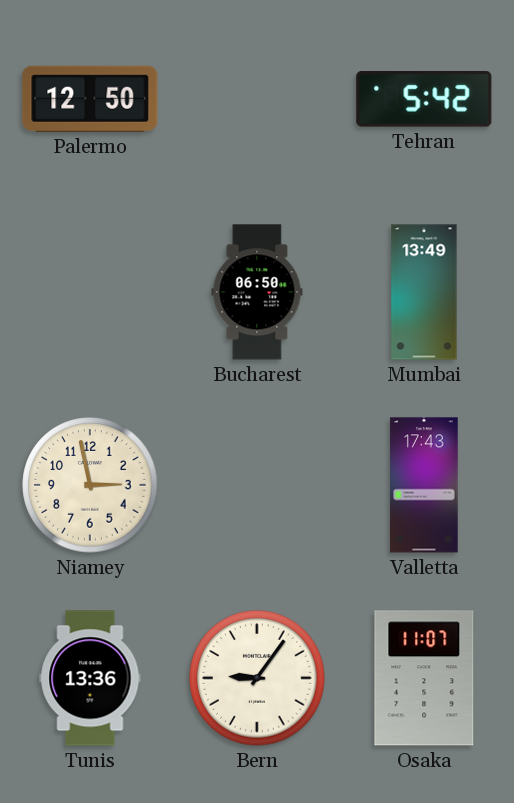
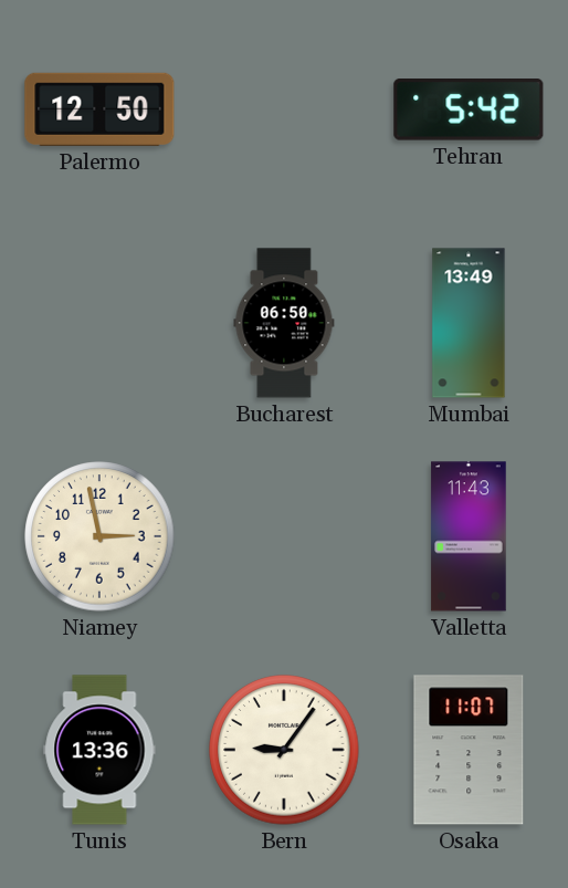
Valletta: 17:43 -> 11:43
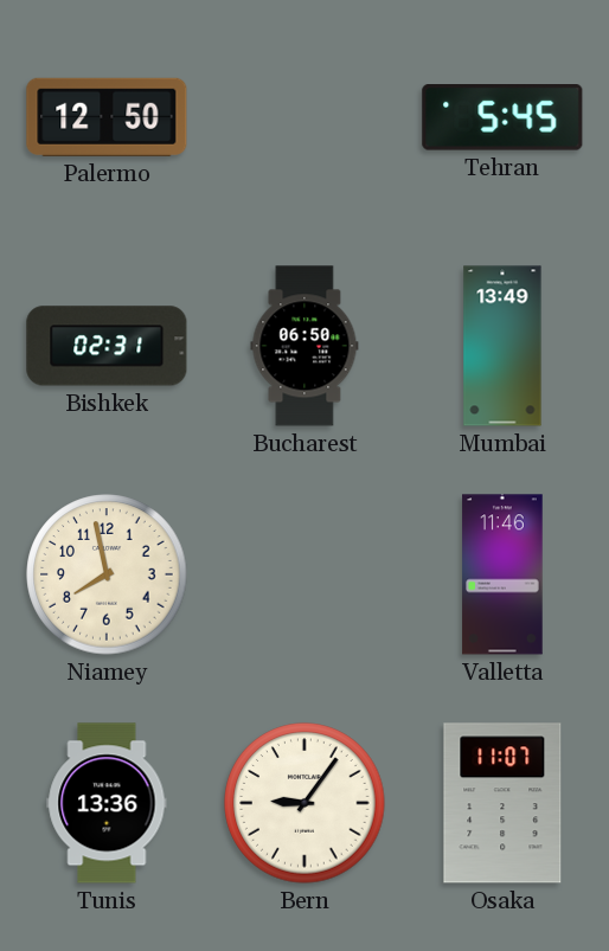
Tehran: 5:42 -> 5:45
Bishkek: none -> 02:31
Niamey: 2:58 -> 7:58
Valletta: 11:43 -> 11:46
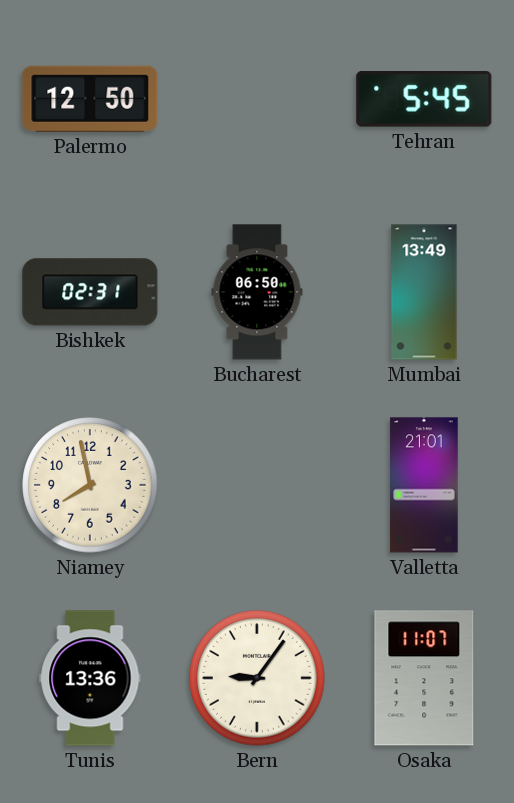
Valletta: 11:46 -> 21:01
